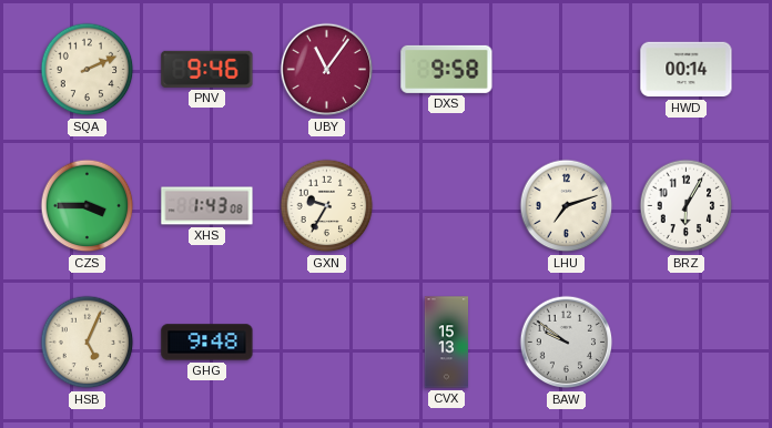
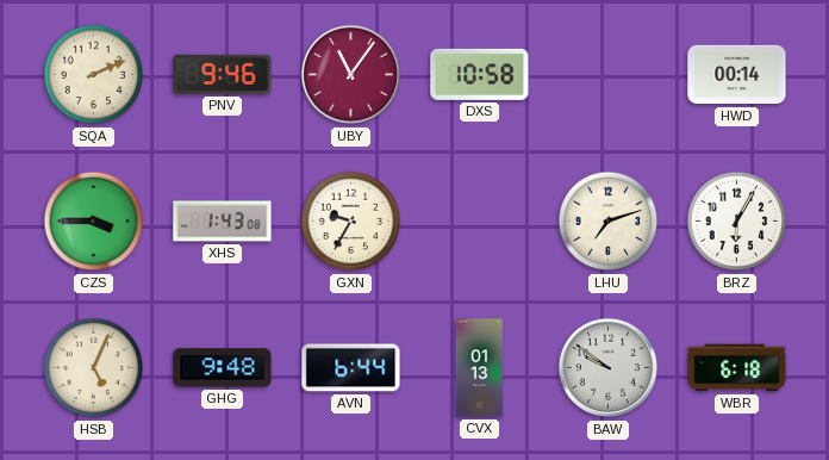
DXS: 9:58 -> 10:58
AVN: none -> 6:44
CVX: 15:13 -> 01:13
WBR: none -> 6:18
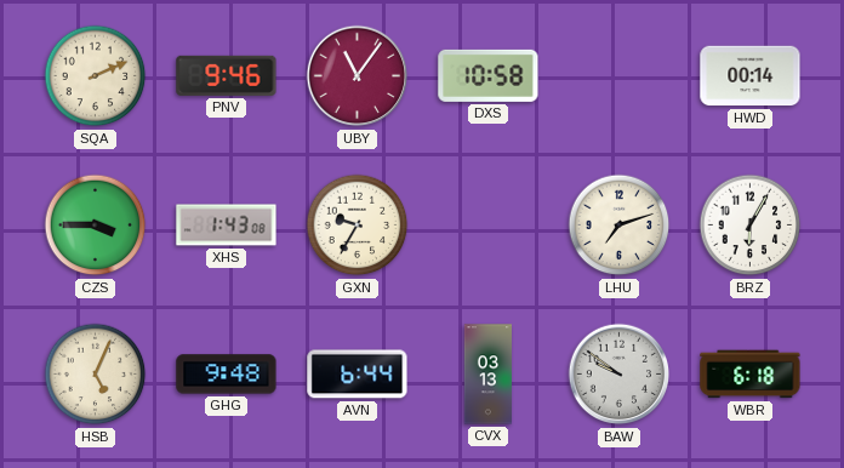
CVX: 01:13 -> 03:13
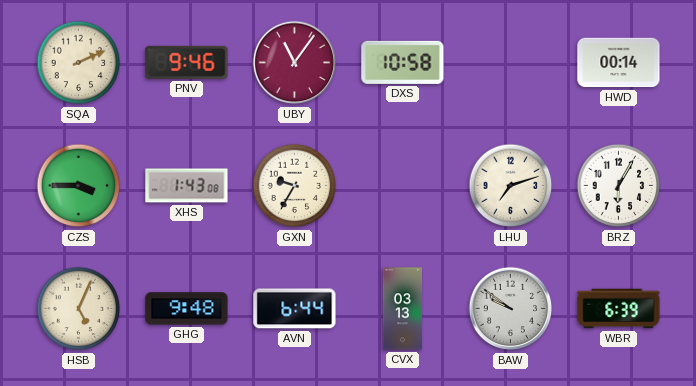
WBR: 6:18 -> 6:39
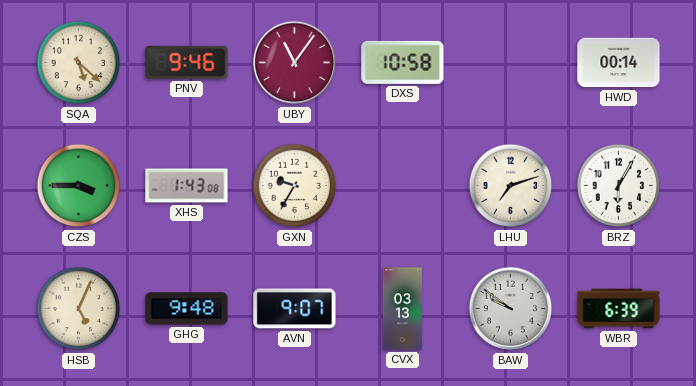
SQA: 2:11 -> 5:22
AVN: 6:44 -> 9:07
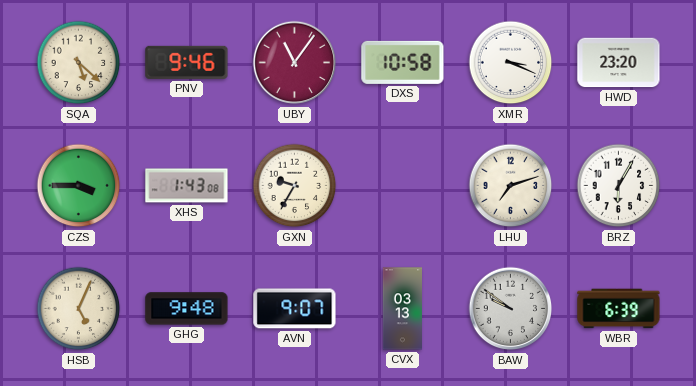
XMR: none -> 3:19
HWD: 00:14 -> 23:20
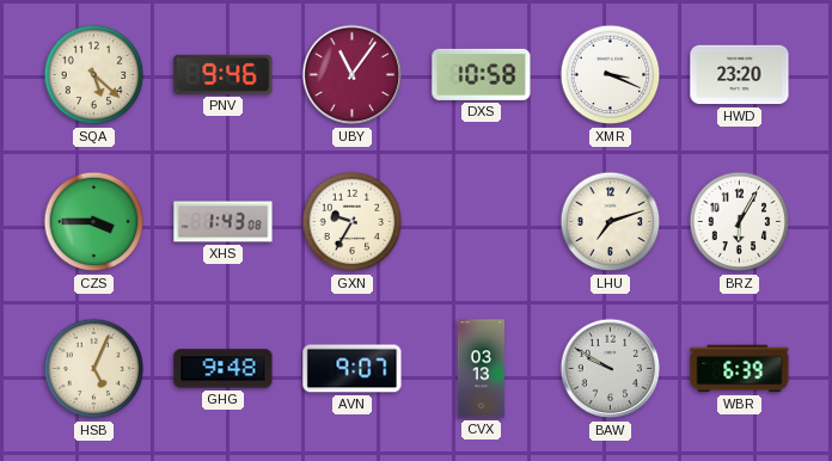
BAW: 9:51 -> 9:50
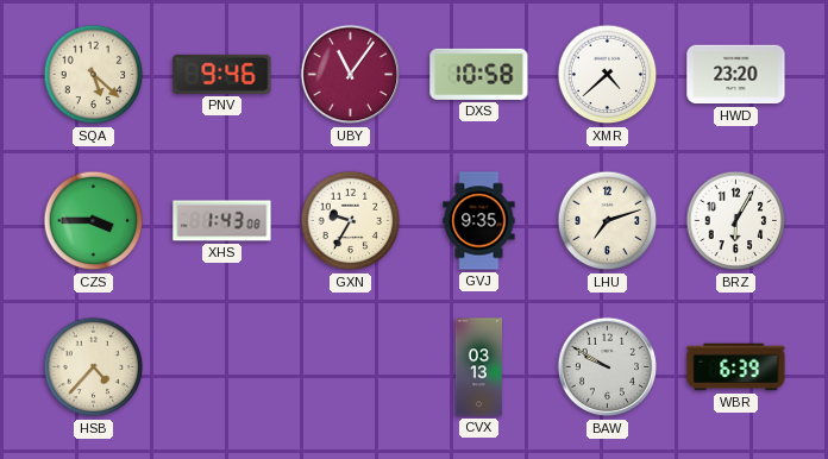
XMR: 3:19 -> 4:38
GVJ: none -> 9:35
HSB: 5:04 -> 4:37
GHG: 9:48 -> none
AVN: 9:07 -> none
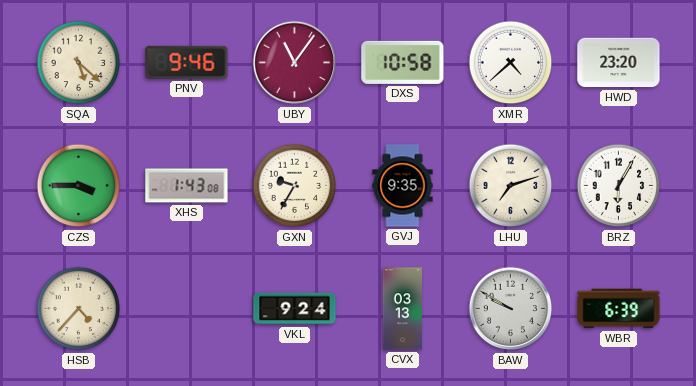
VKL: none -> 9:24
